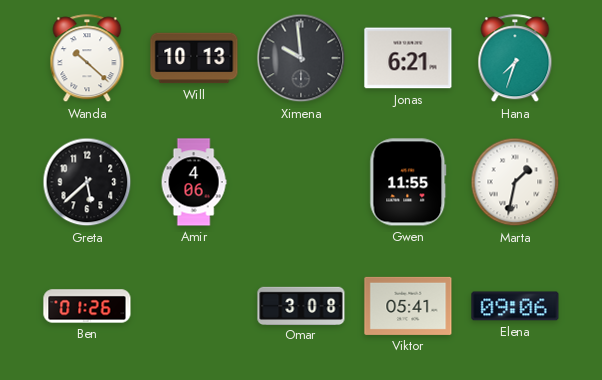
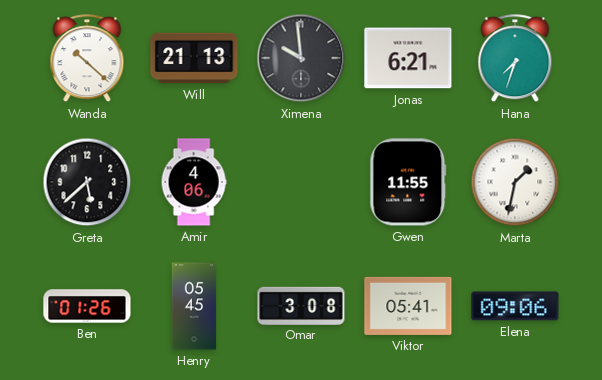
Will: 10:13 -> 21:13
Henry: none -> 05:45
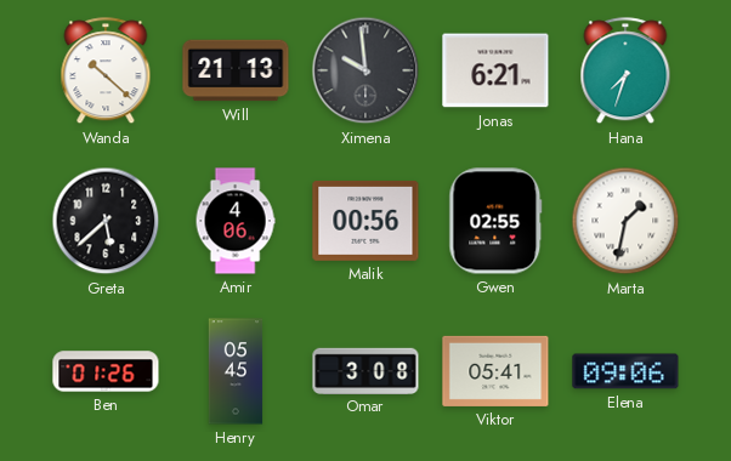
Malik: none -> 00:56
Gwen: 11:55 -> 02:55
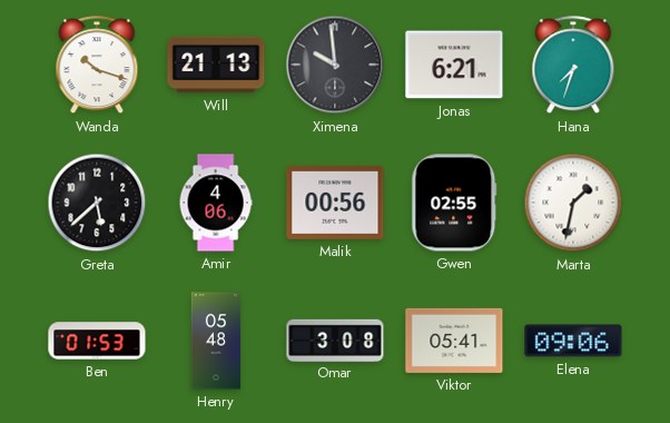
Wanda: 10:22 -> 10:18
Ben: 01:26 -> 01:53
Henry: 05:45 -> 05:48
